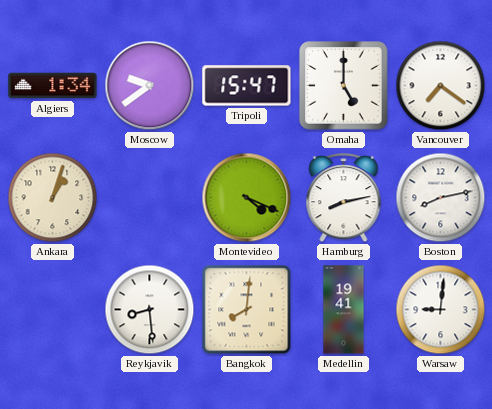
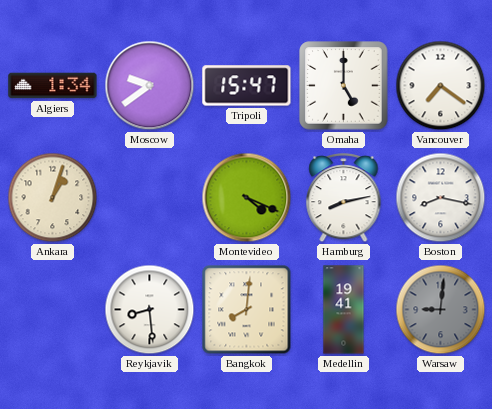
Boston: 8:13 -> 8:17
Warsaw dial: white -> grey
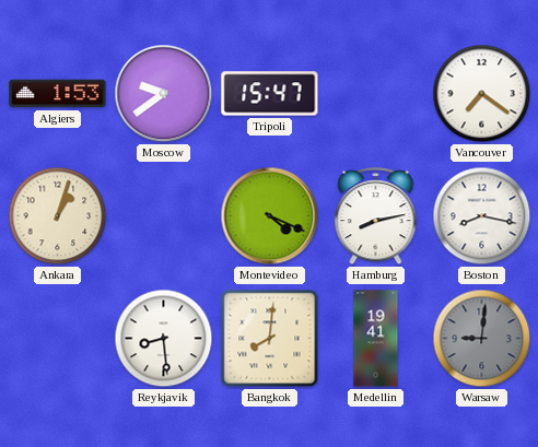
Algiers: 1:34 -> 1:53
Omaha: 5:00 -> none
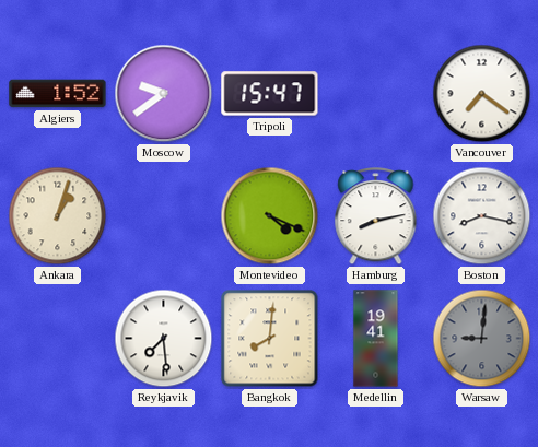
Algiers: 1:53 -> 1:52
Reykjavik: 8:29 -> 7:29
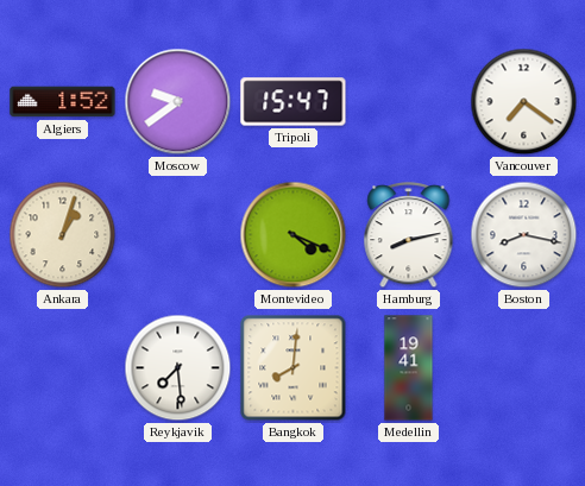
Warsaw: 9:01 -> none
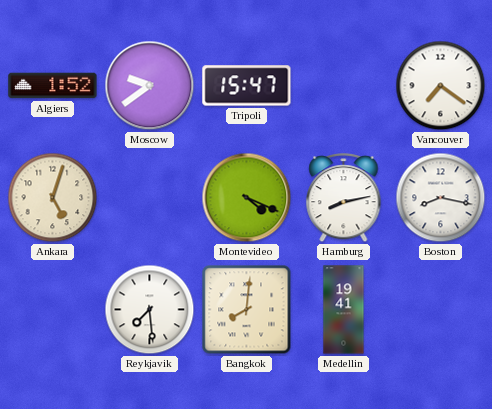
Ankara: 1:03 -> 5:03
